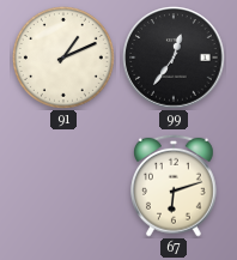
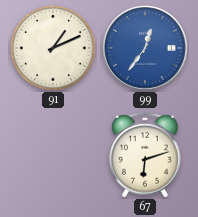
99 dial: black -> blue
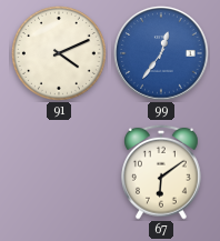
91: 1:11 -> 4:11
67: 6:12 -> 6:09
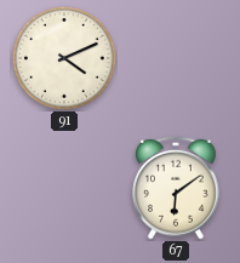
99: 12:36 -> none
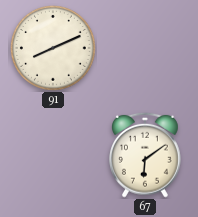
91: 4:11 -> 8:11
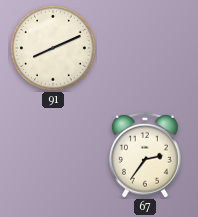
67: 6:09 -> 2:36
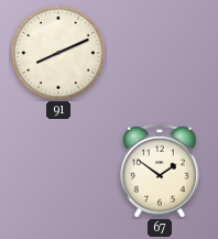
67: 2:36 -> 1:51
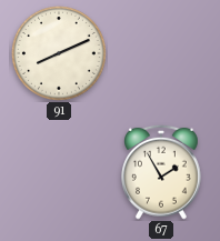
67: 1:51 -> 1:55
